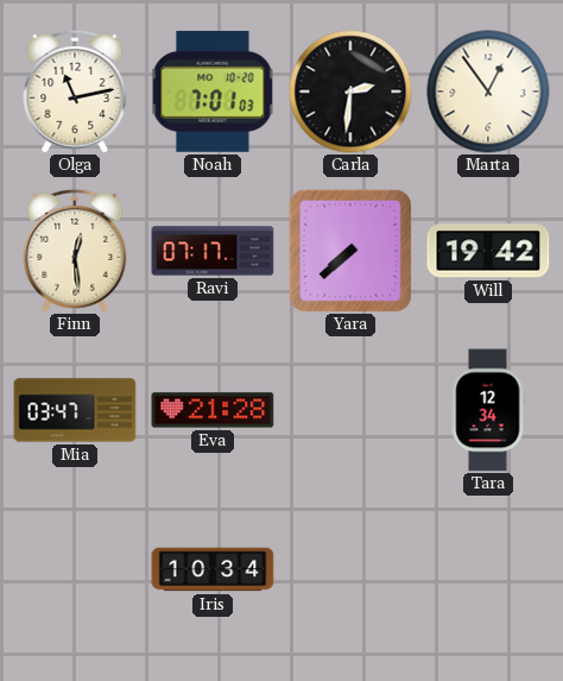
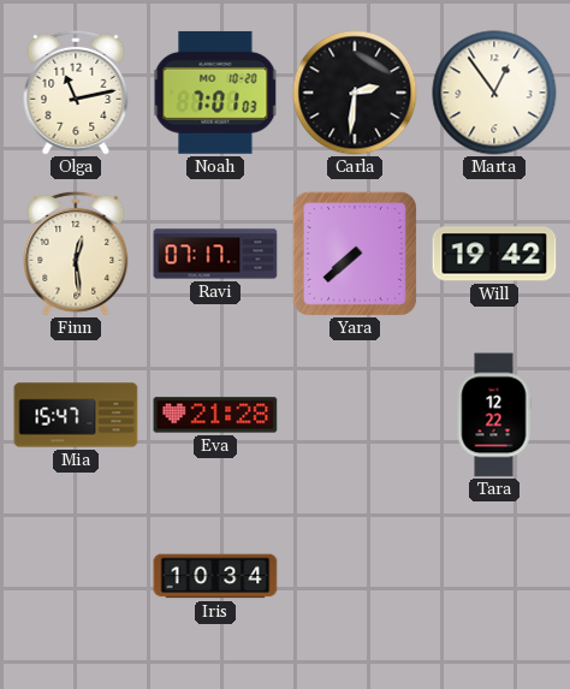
Mia: 03:47 -> 15:47
Tara: 12:34 -> 12:22
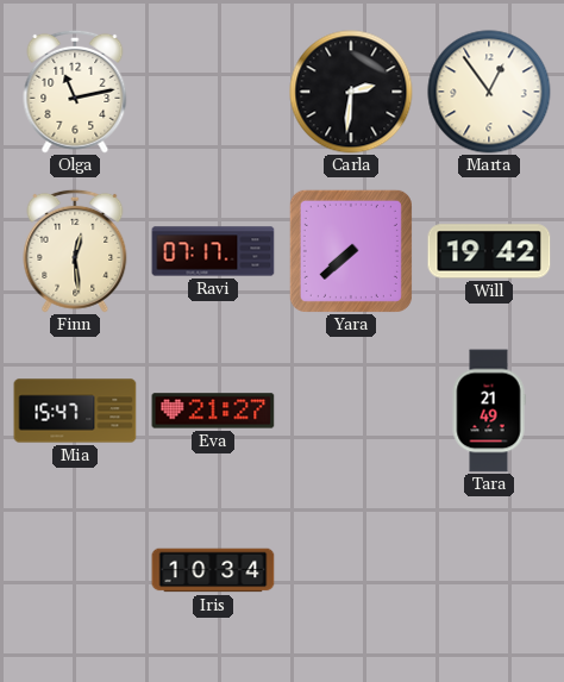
Noah: 7:01 -> none
Eva: 21:28 -> 21:27
Tara: 12:22 -> 21:49
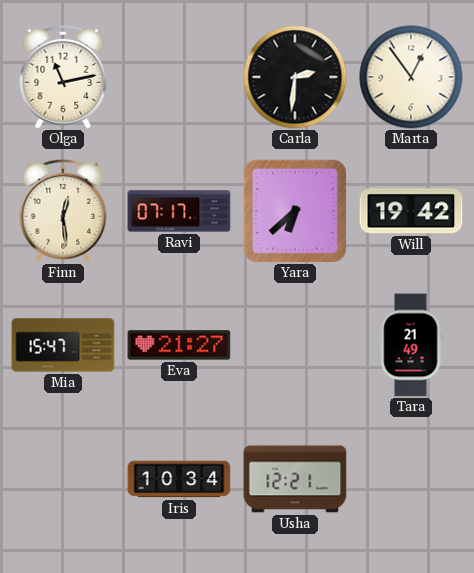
Yara: 7:38 -> 6:38
Usha: none -> 12:21
